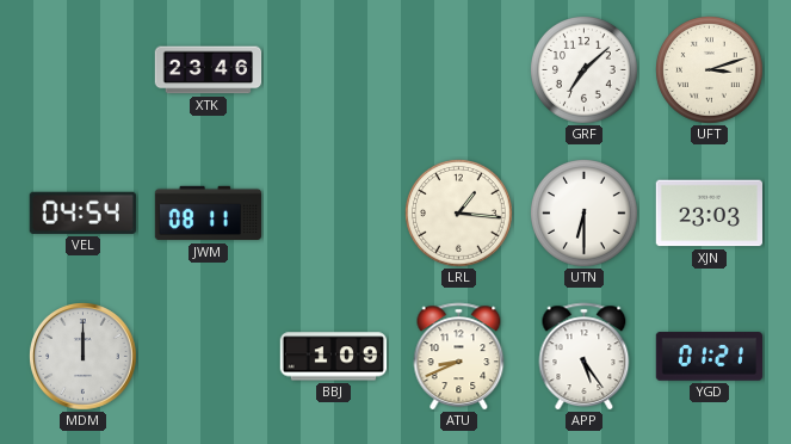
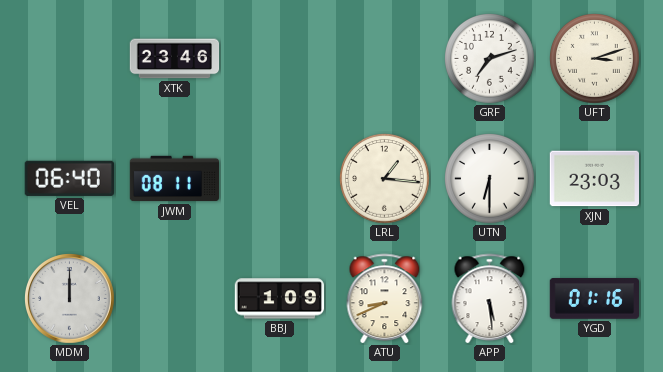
GRF: 7:08 -> 7:12
VEL: 04:54 -> 06:40
APP: 5:24 -> 5:29
YGD: 01:21 -> 01:16
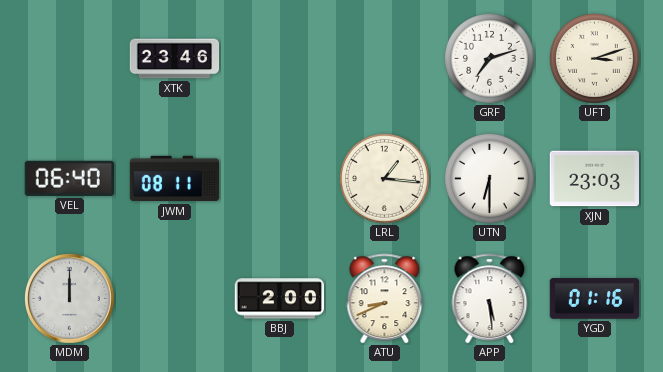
BBJ: 1:09 -> 2:00
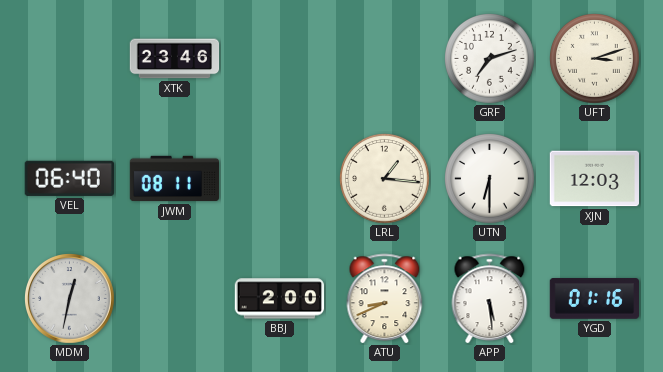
XJN: 23:03 -> 12:03
MDM: 12:00 -> 12:32
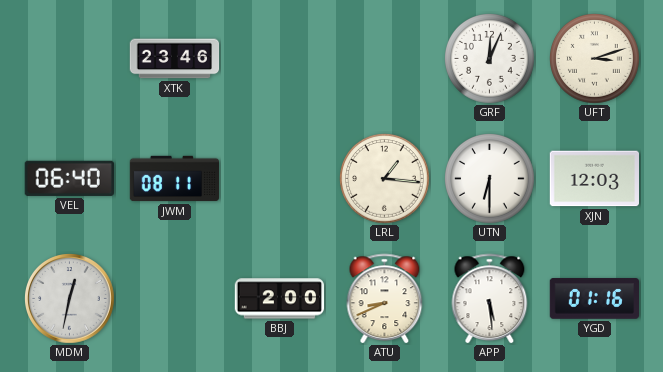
GRF: 7:12 -> 12:04
